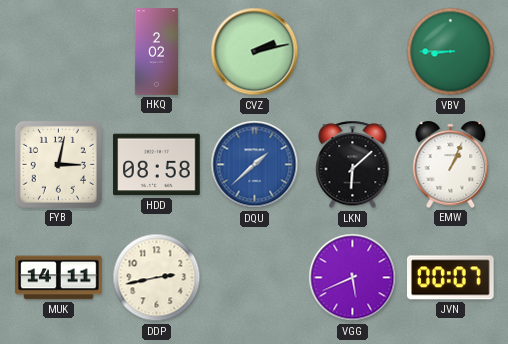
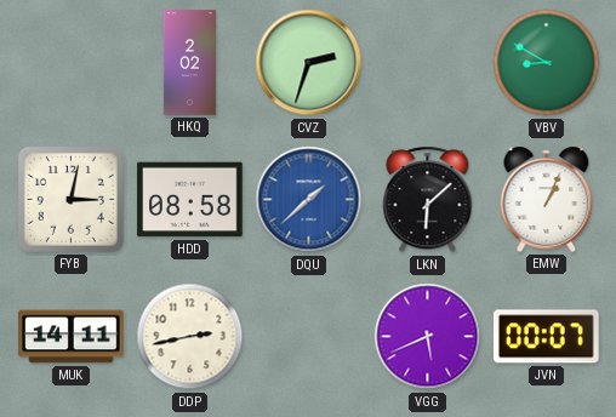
CVZ: 2:13 -> 2:33
VBV: 8:45 -> 8:50
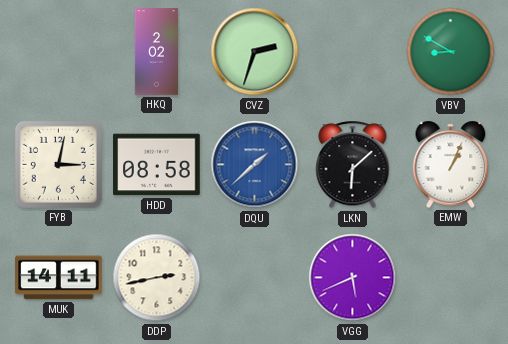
JVN: 00:07 -> none
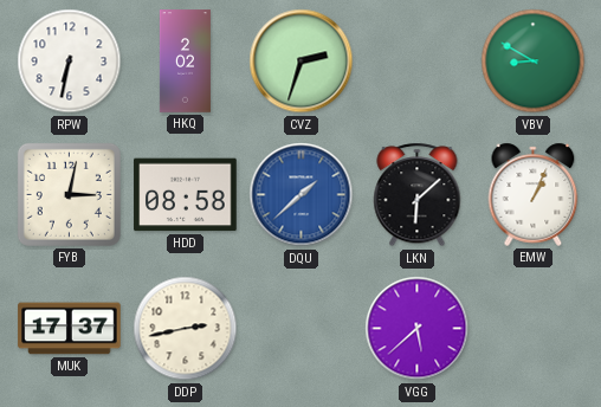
RPW: none -> 6:32
MUK: 14:11 -> 17:37
VGG: 5:41 -> 5:38
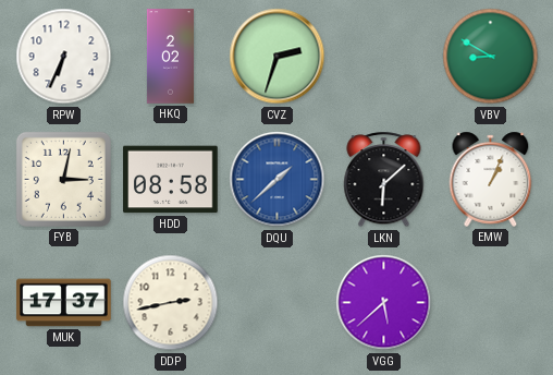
RPW: 6:32 -> 6:34
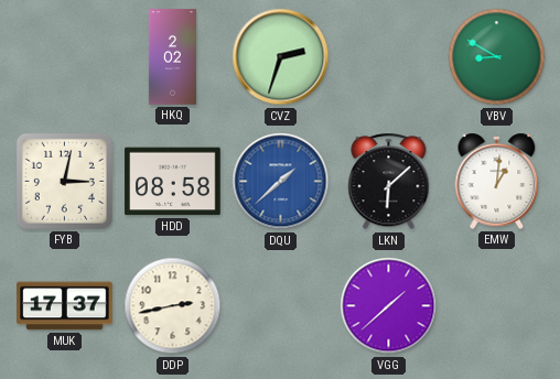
RPW: 6:34 -> none
EMW: 1:04 -> 1:01
VGG: 5:38 -> 1:38
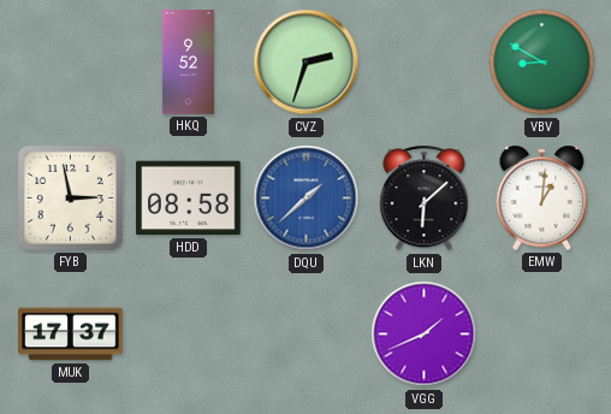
HKQ: 2:02 -> 9:52
FYB: 3:02 -> 2:58
DDP: 2:43 -> none
VGG: 1:38 -> 1:41
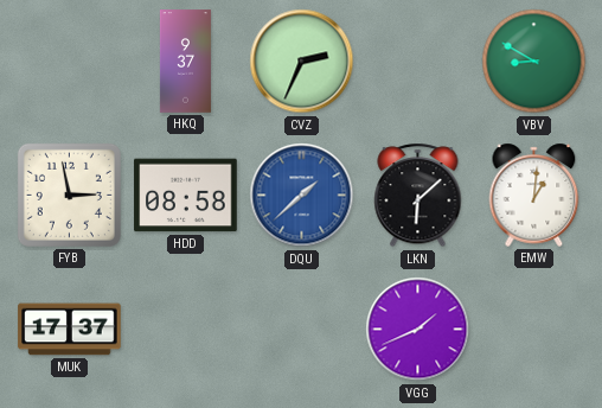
HKQ: 9:52 -> 9:37
CVZ: 2:33 -> 2:34
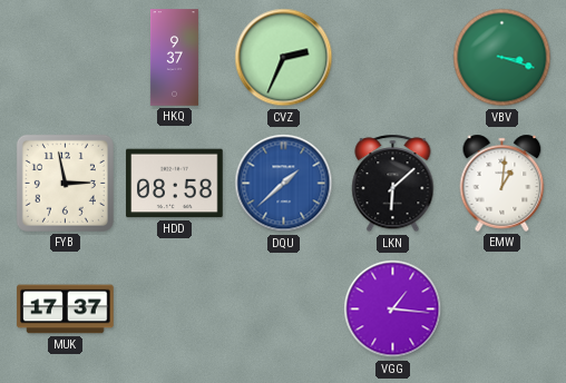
VBV: 8:50 -> 3:18
VGG: 1:41 -> 1:16
